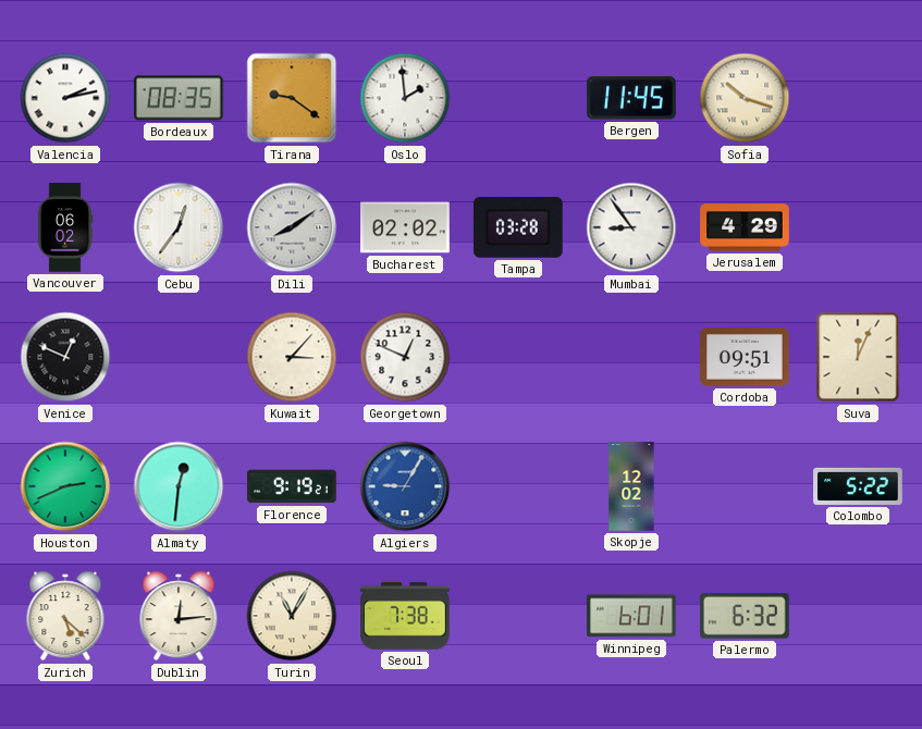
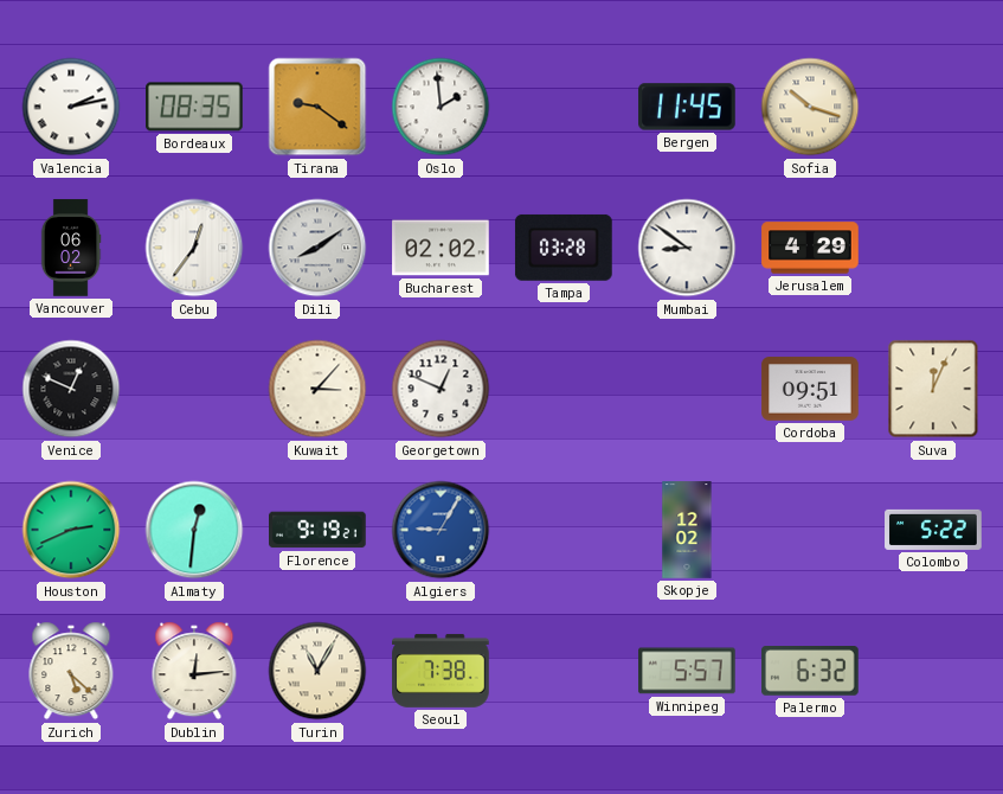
Mumbai: 8:54 -> 8:51
Winnipeg: 6:01 -> 5:57
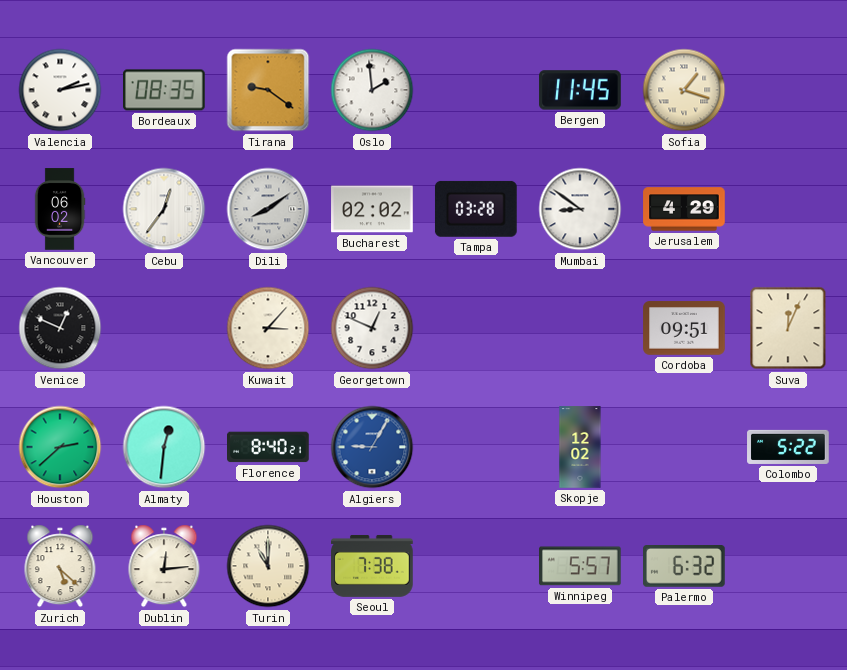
Sofia: 10:18 -> 1:18
Houston: 2:41 -> 2:38
Florence: 9:19 -> 8:40
Turin: 11:05 -> 11:00
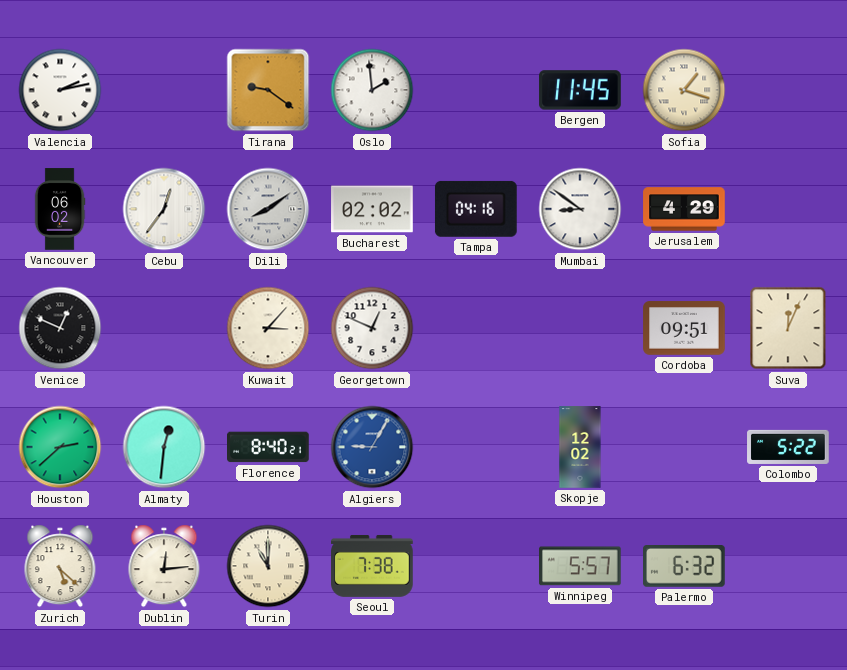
Bordeaux: 08:35 -> none
Tampa: 03:28 -> 04:16
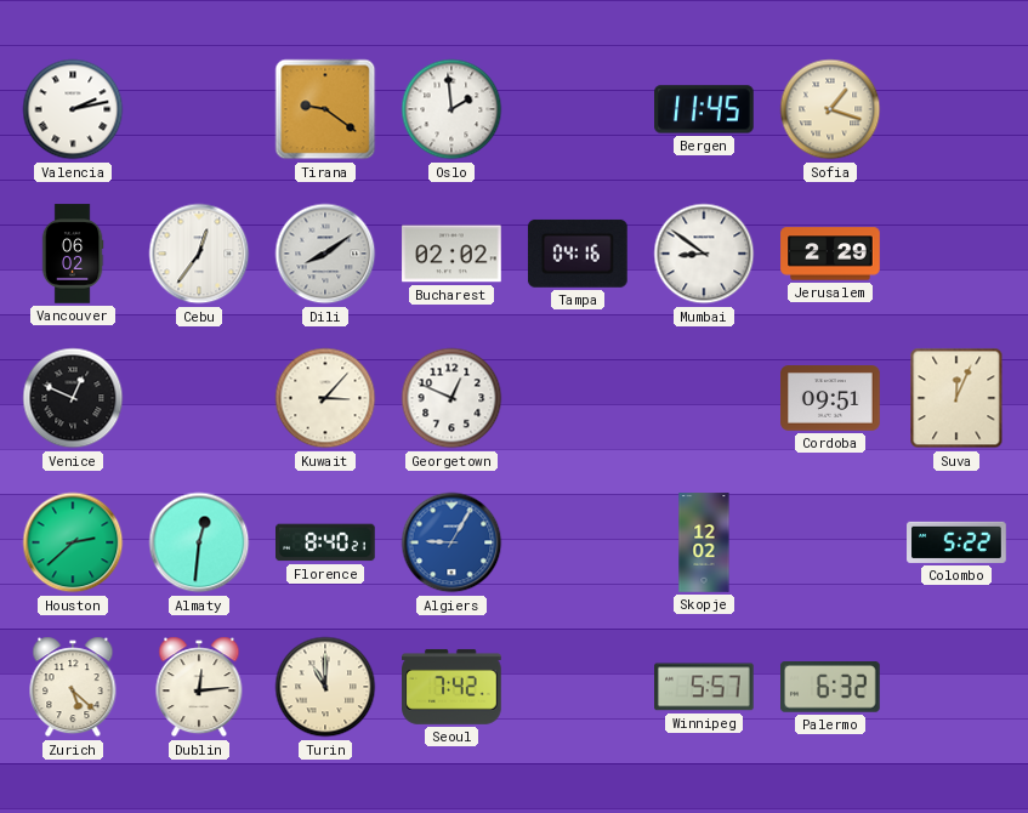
Jerusalem: 4:29 -> 2:29
Seoul: 7:38 -> 7:42
